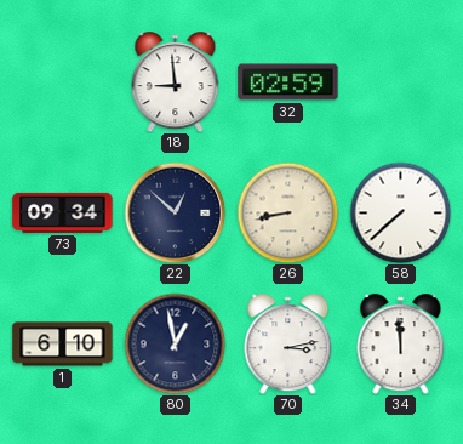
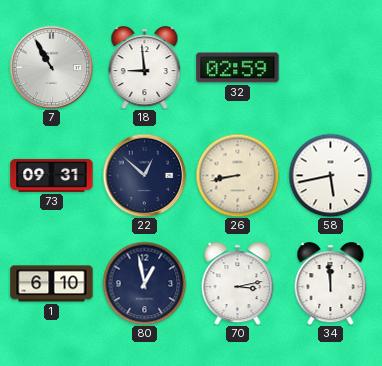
7: none -> 10:55
73: 09:34 -> 09:31
58: 7:38 -> 5:43
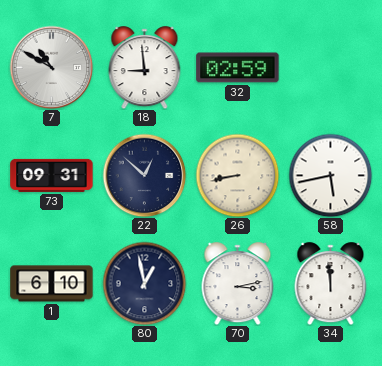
7: 10:55 -> 10:50
